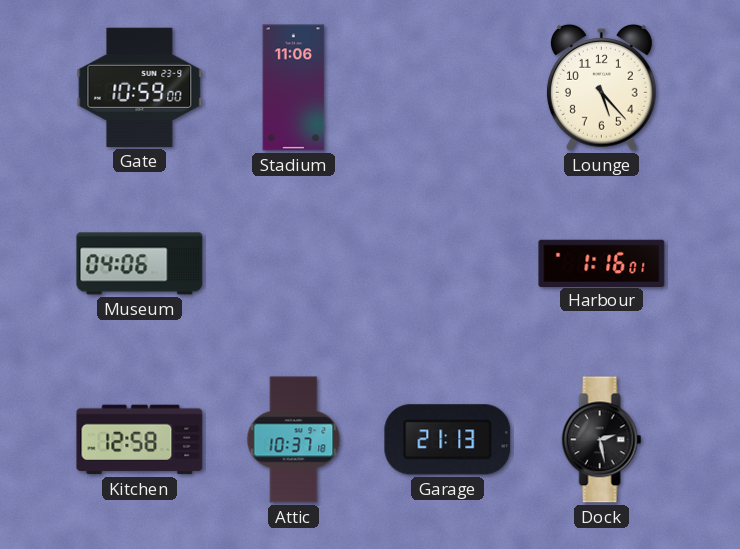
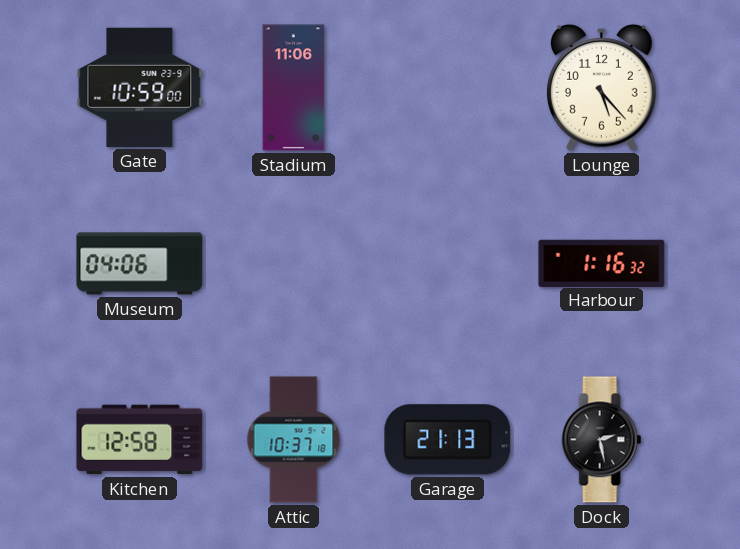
Harbour: 1:16:01 -> 1:16:32
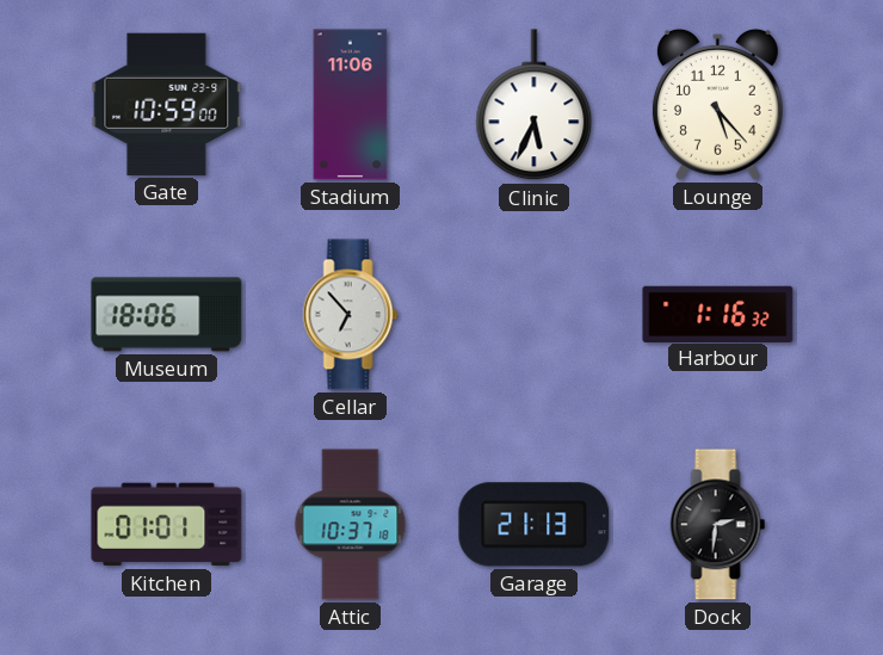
Clinic: none -> 5:34
Museum: 04:06 -> 18:06
Cellar: none -> 6:53
Kitchen: 12:58 -> 01:01
Dock: 2:28 -> 2:31
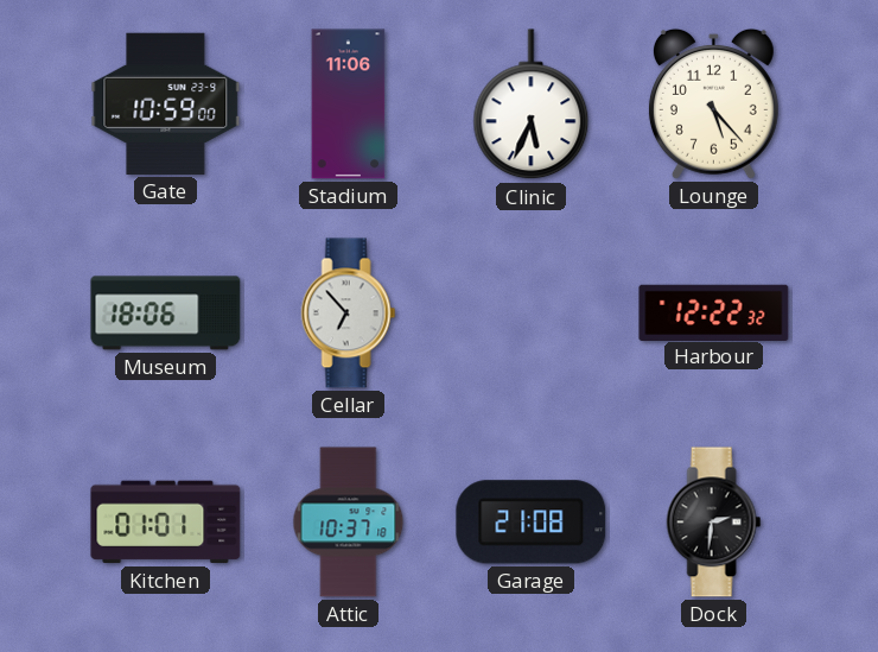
Harbour: 1:16 -> 12:22
Garage: 21:13 -> 21:08
